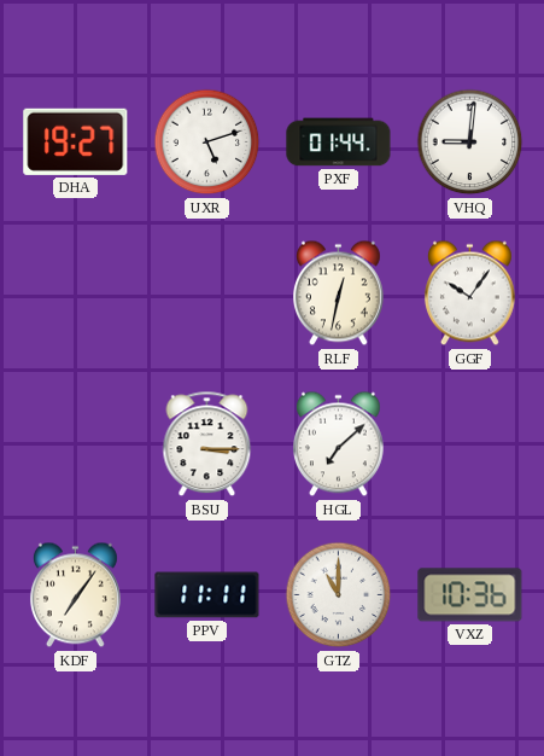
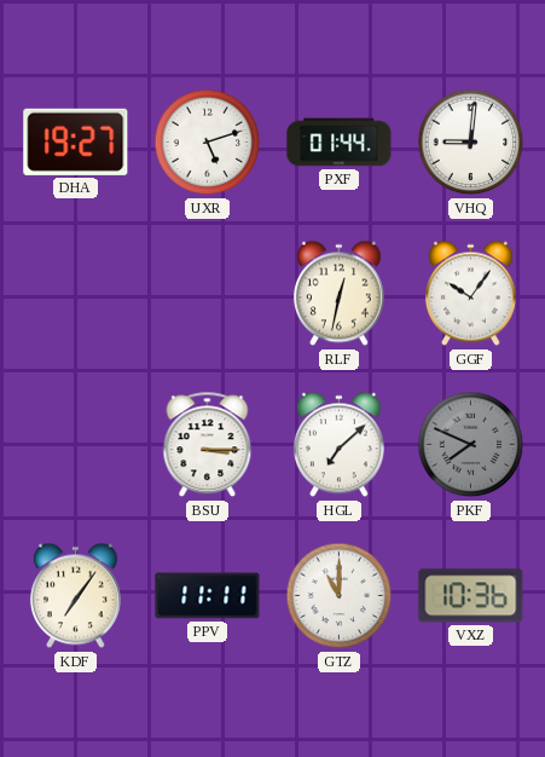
PKF: none -> 7:49
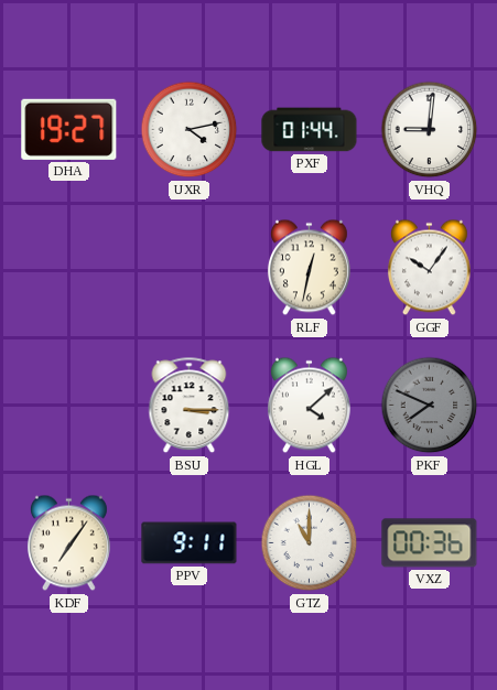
UXR: 5:12 -> 4:13
HGL: 7:08 -> 4:08
PPV: 11:11 -> 9:11
VXZ: 10:36 -> 00:36
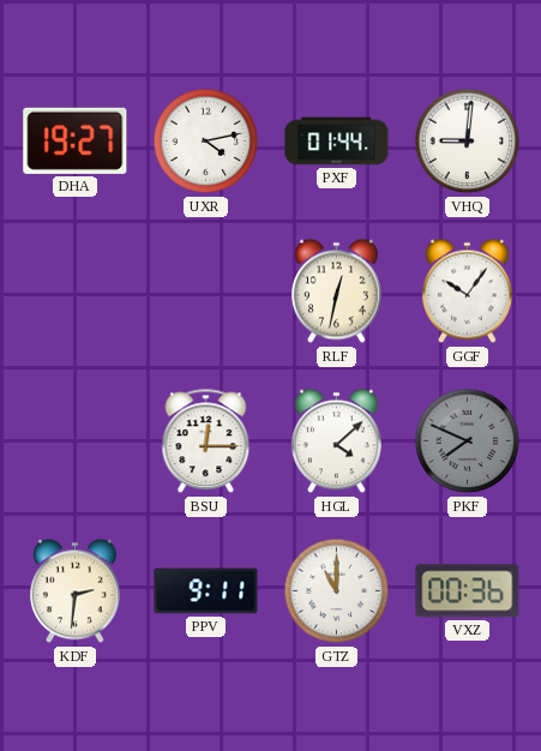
BSU: 3:15 -> 12:15
KDF: 7:06 -> 2:31
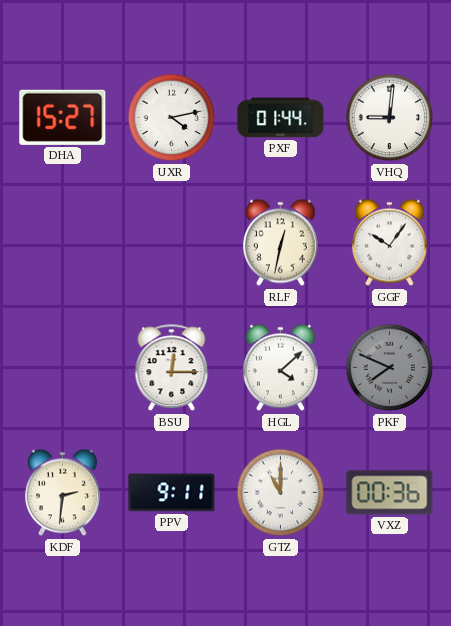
DHA: 19:27 -> 15:27
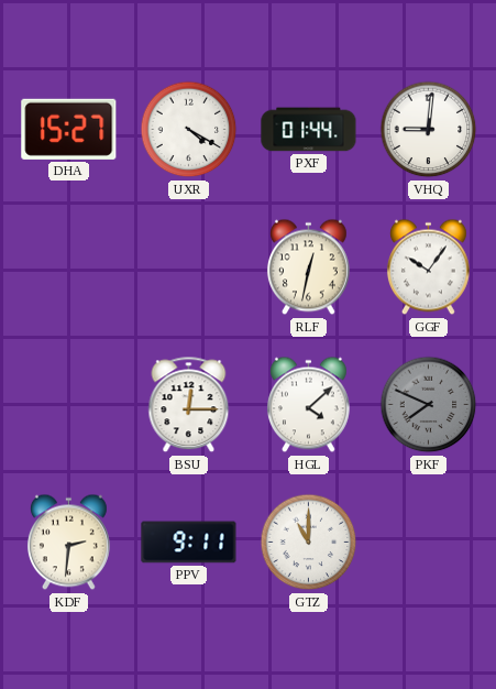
UXR: 4:13 -> 4:20
VXZ: 00:36 -> none
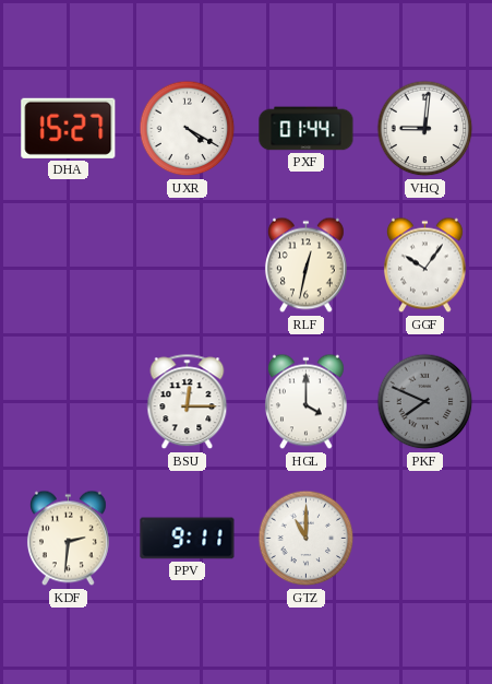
HGL: 4:08 -> 4:00
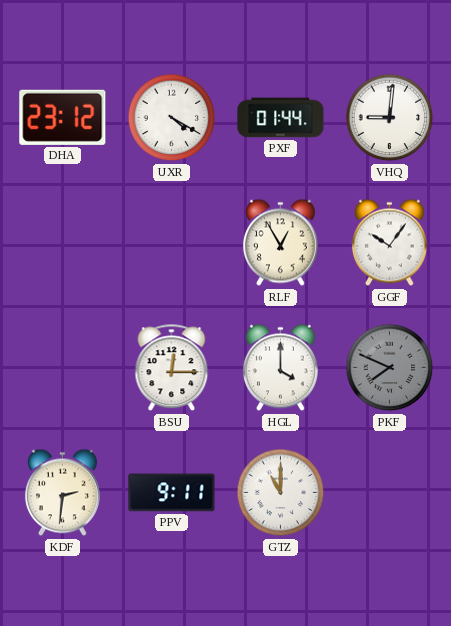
DHA: 15:27 -> 23:12
RLF: 12:32 -> 12:55
